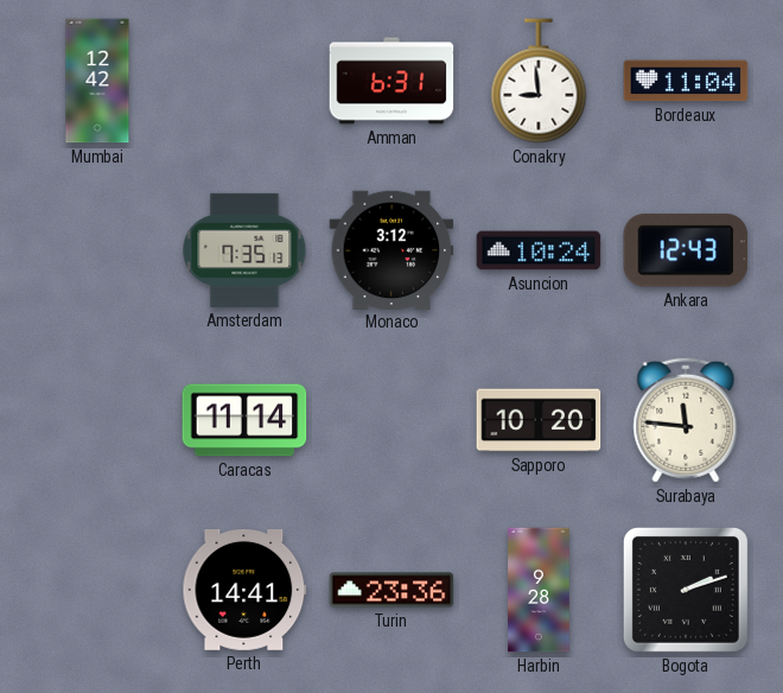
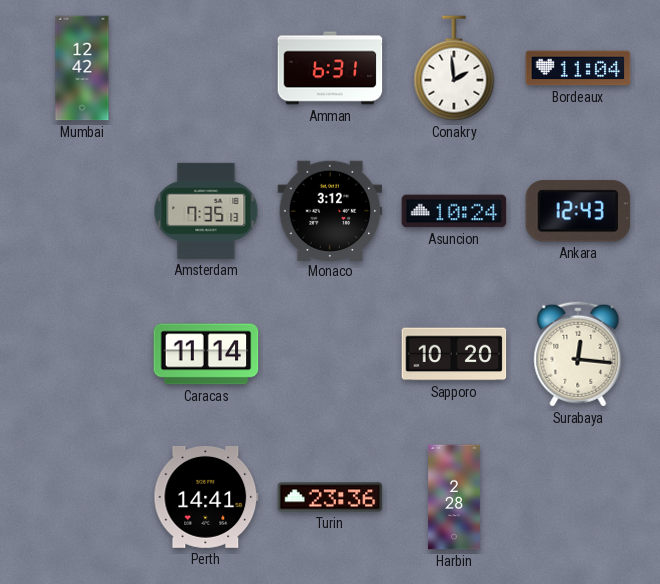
Conakry: 8:59 -> 1:59
Surabaya: 11:46 -> 12:16
Harbin: 9:28 -> 2:28
Bogota: 2:12 -> none
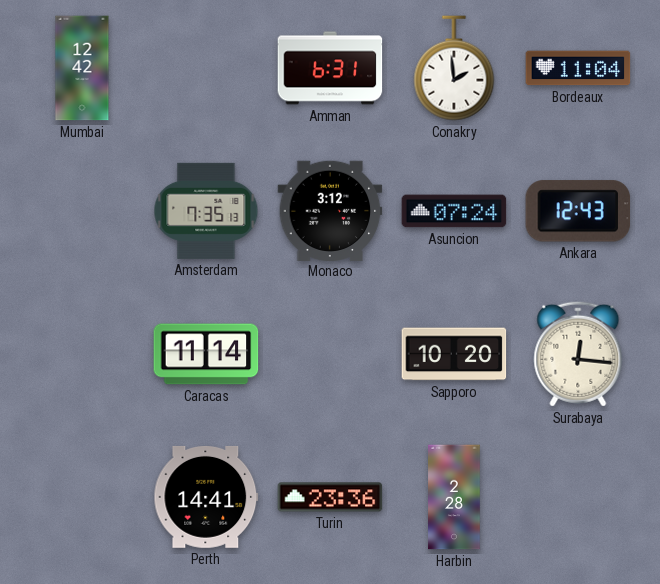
Asuncion: 10:24 -> 07:24
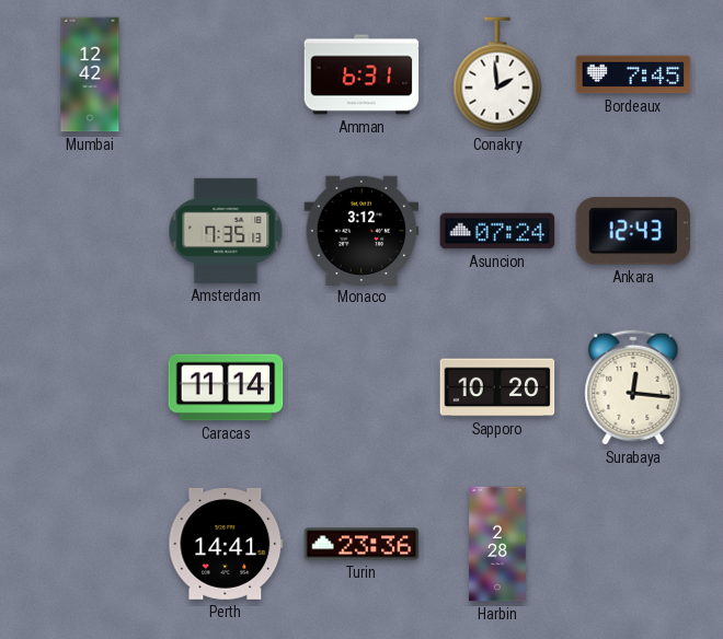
Bordeaux: 11:04 -> 7:45
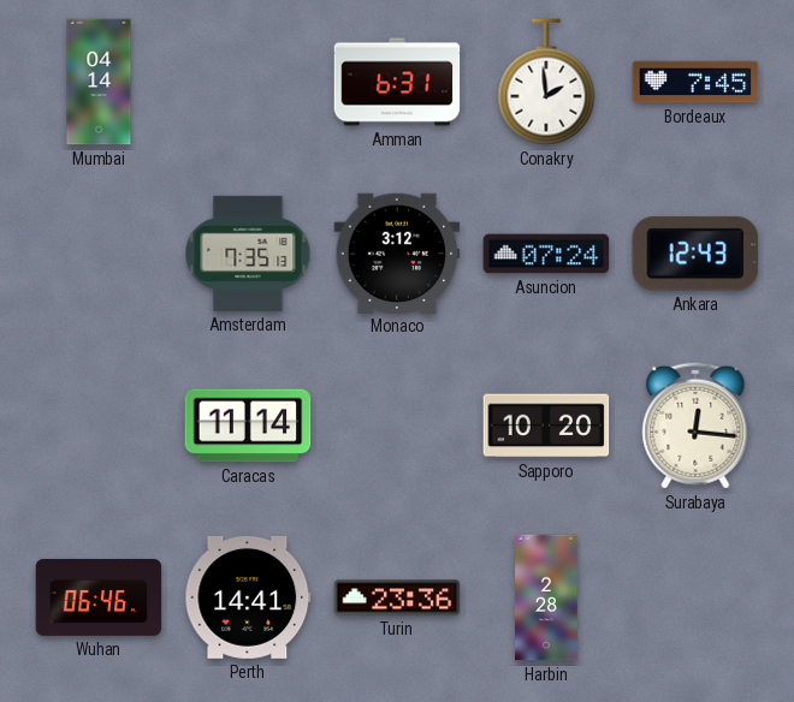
Mumbai: 12:42 -> 04:14
Wuhan: none -> 06:46
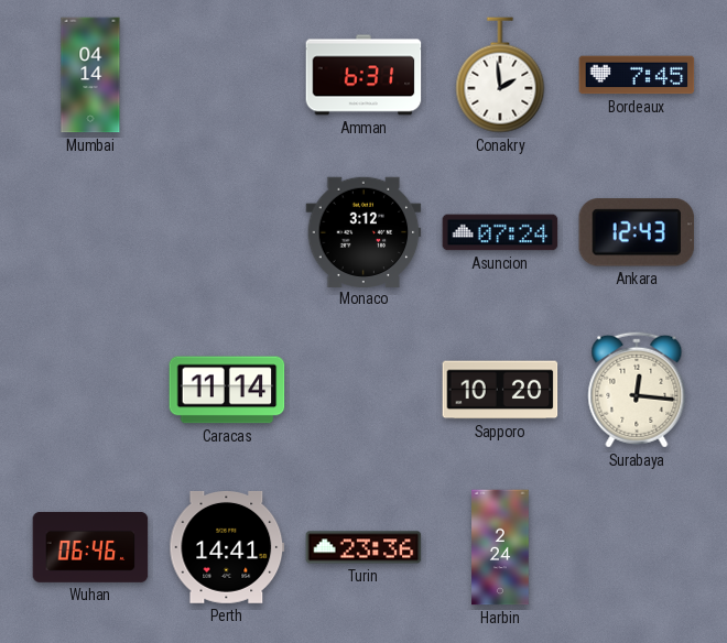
Amsterdam: 7:35 -> none
Harbin: 2:28 -> 2:24
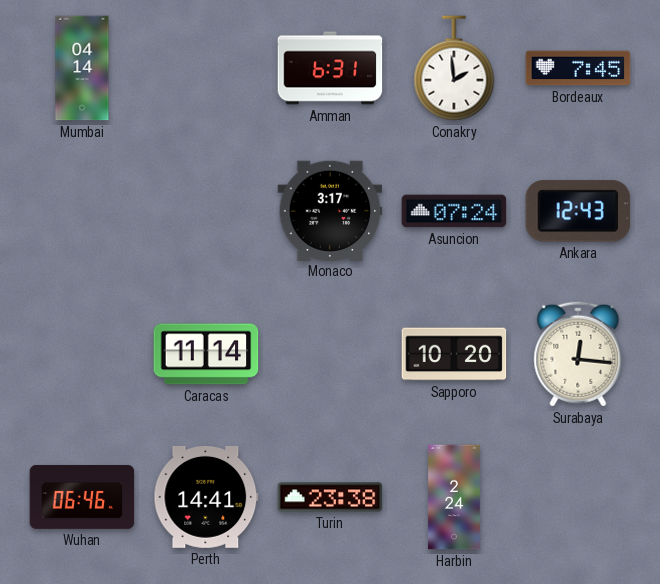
Monaco: 3:12 -> 3:17
Turin: 23:36 -> 23:38
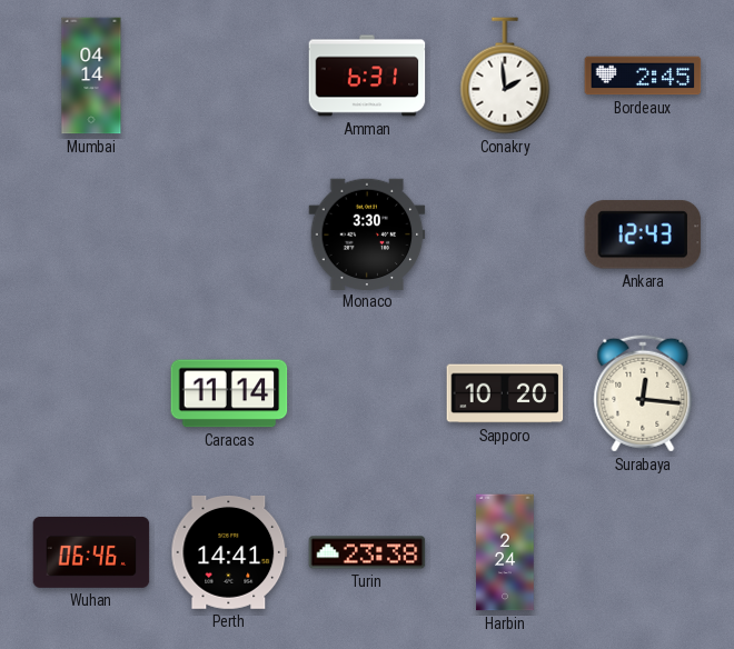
Bordeaux: 7:45 -> 2:45
Monaco: 3:17 -> 3:30
Asuncion: 07:24 -> none
